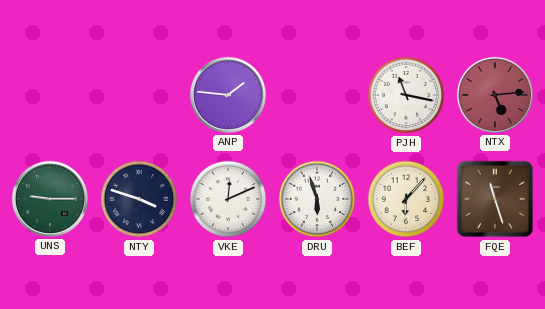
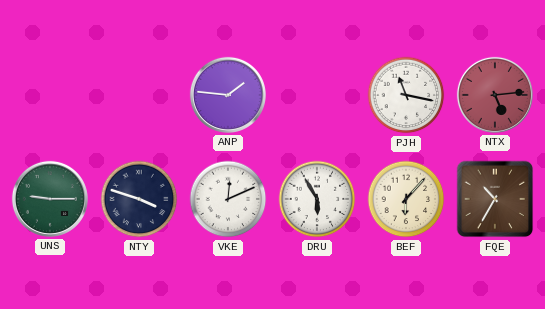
DRU: 5:57 -> 5:55
FQE: 11:27 -> 10:35
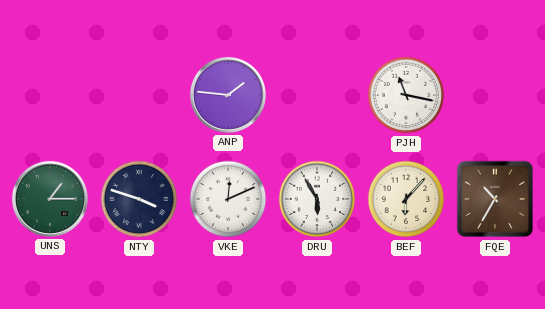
NTX: 5:14 -> none
UNS: 9:15 -> 1:15
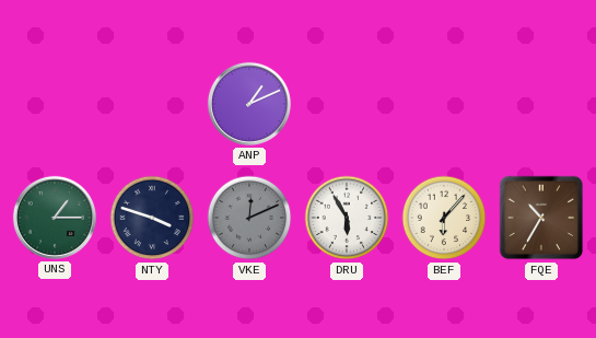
ANP: 1:46 -> 1:11
PJH: 11:17 -> none
VKE dial: white -> grey
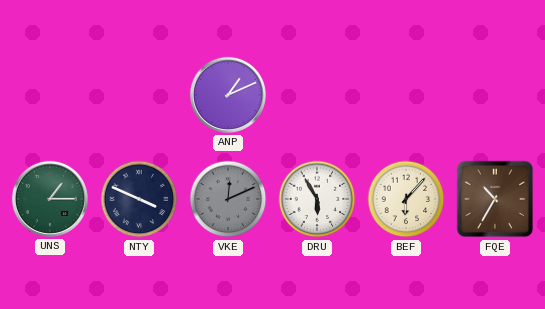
NTY: 3:48 -> 3:49
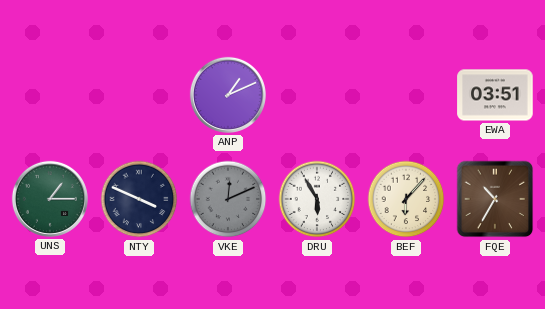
EWA: none -> 03:51
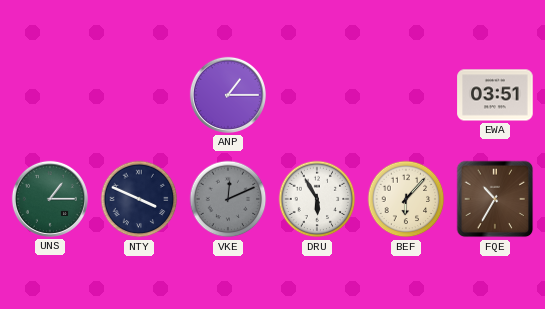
ANP: 1:11 -> 1:15
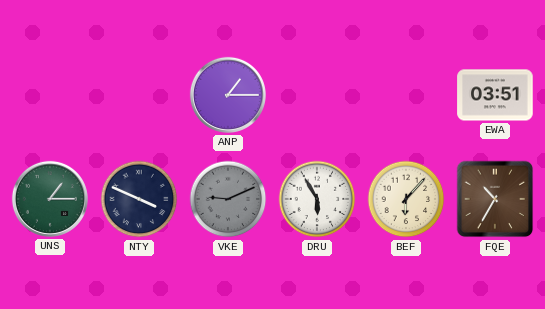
VKE: 12:11 -> 9:11
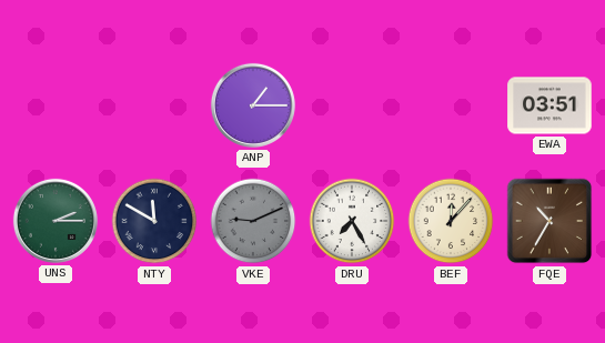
UNS: 1:15 -> 2:15
NTY: 3:49 -> 11:50
DRU: 5:55 -> 7:25
BEF: 6:07 -> 12:07
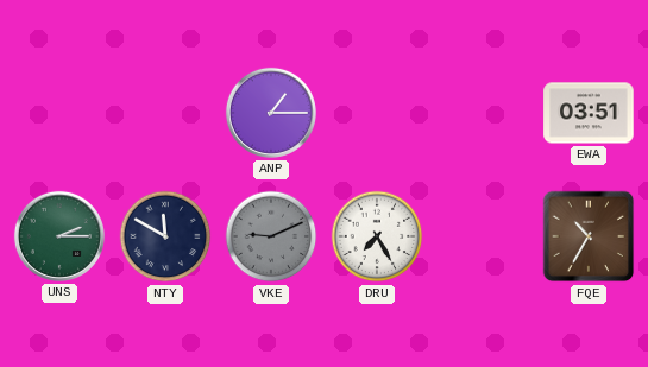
BEF: 12:07 -> none
